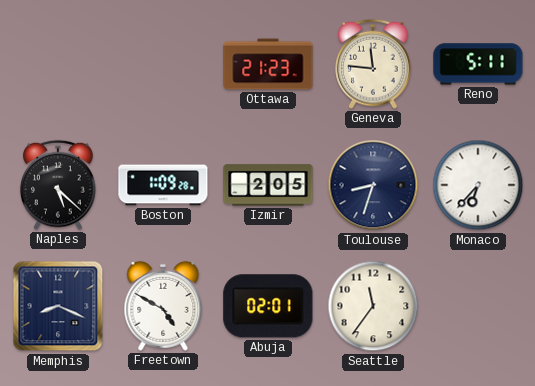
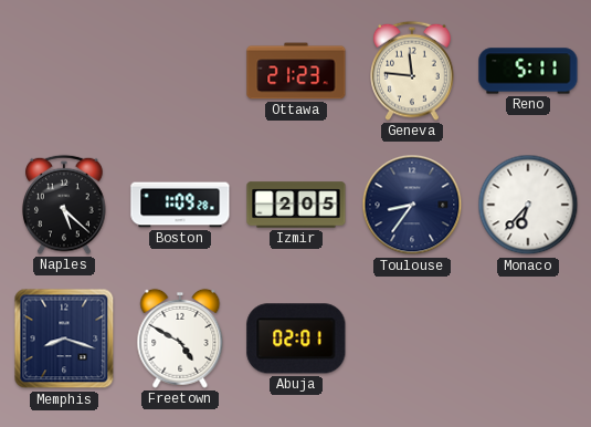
Toulouse: 8:33 -> 8:36
Memphis: 8:19 -> 8:18
Seattle: 11:36 -> none
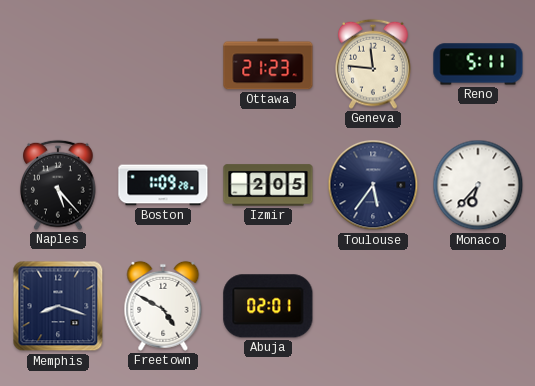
Naples: 5:22 -> 5:23
Toulouse: 8:36 -> 5:36
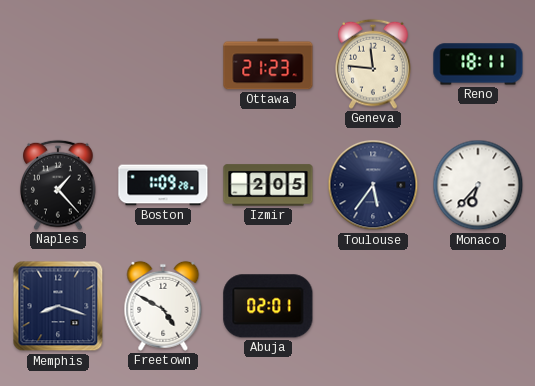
Reno: 5:11 -> 18:11
Naples: 5:23 -> 1:23
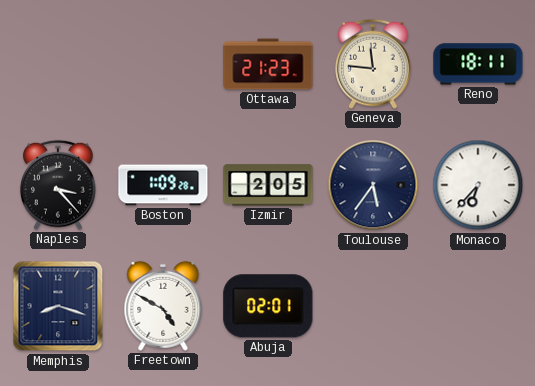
Naples: 1:23 -> 3:23
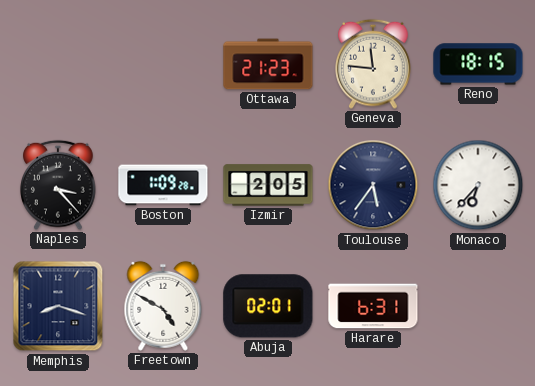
Reno: 18:11 -> 18:15
Harare: none -> 6:31
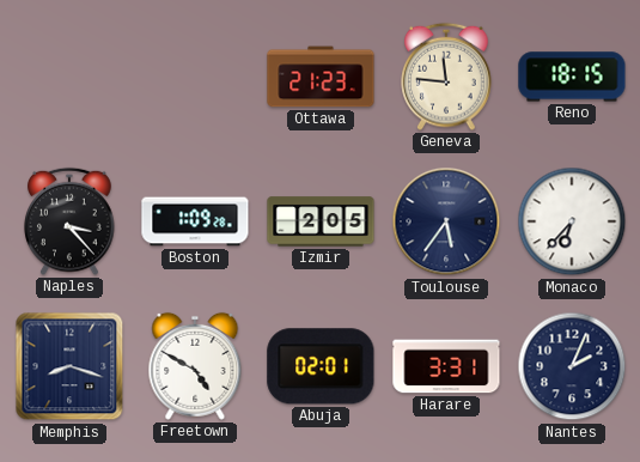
Harare: 6:31 -> 3:31
Nantes: none -> 2:04
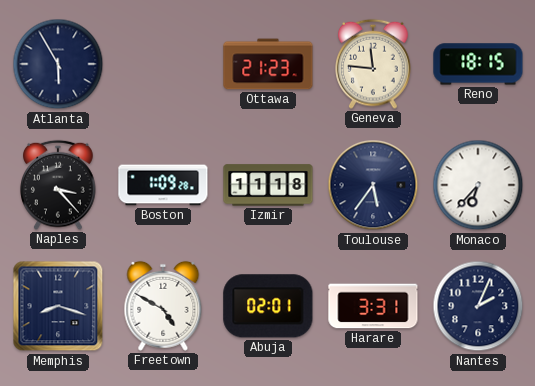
Atlanta: none -> 5:55
Izmir: 2:05 -> 11:18
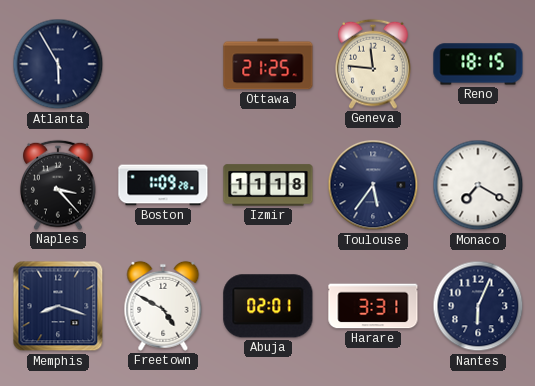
Ottawa: 21:23 -> 21:25
Monaco: 6:37 -> 7:20
Nantes: 2:04 -> 6:04
